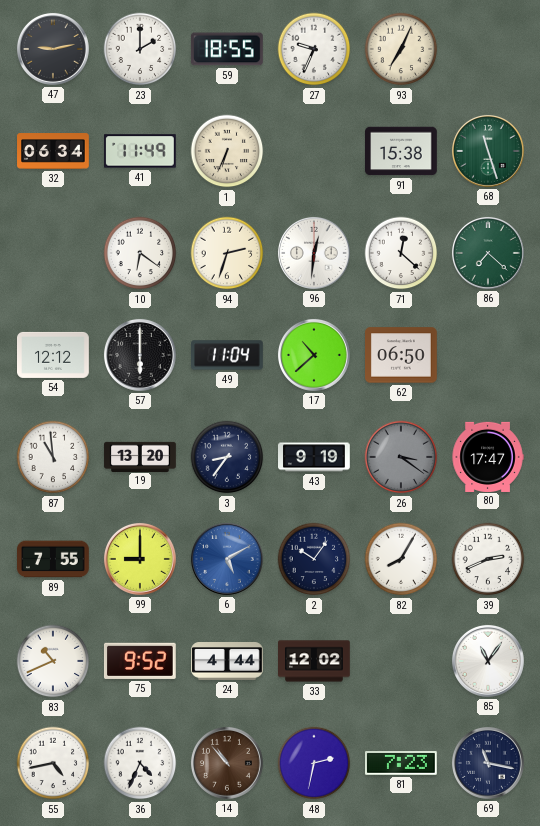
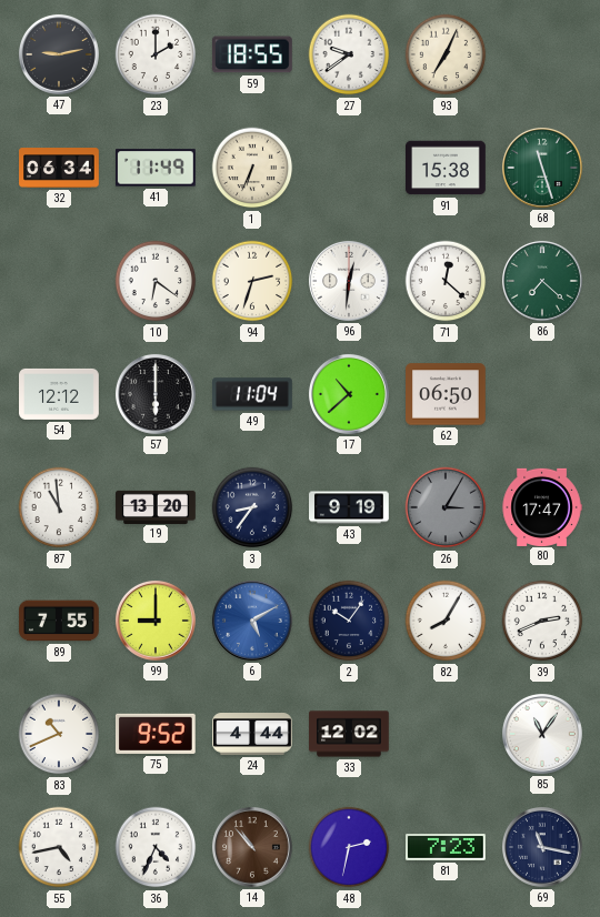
27: 9:34 -> 9:39
26: 3:21 -> 3:05
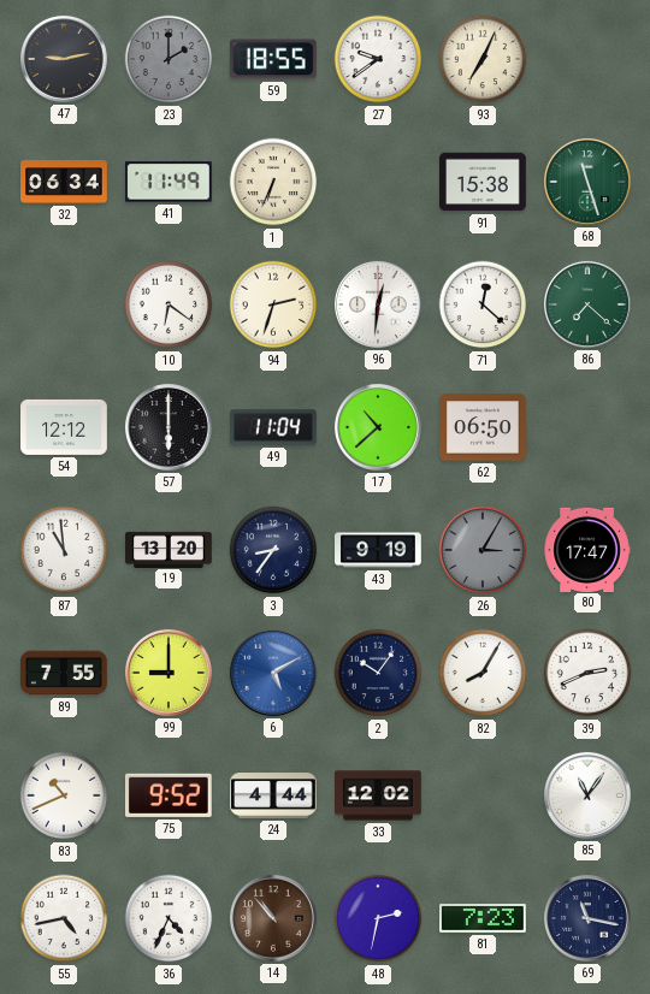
23 dial: white -> grey
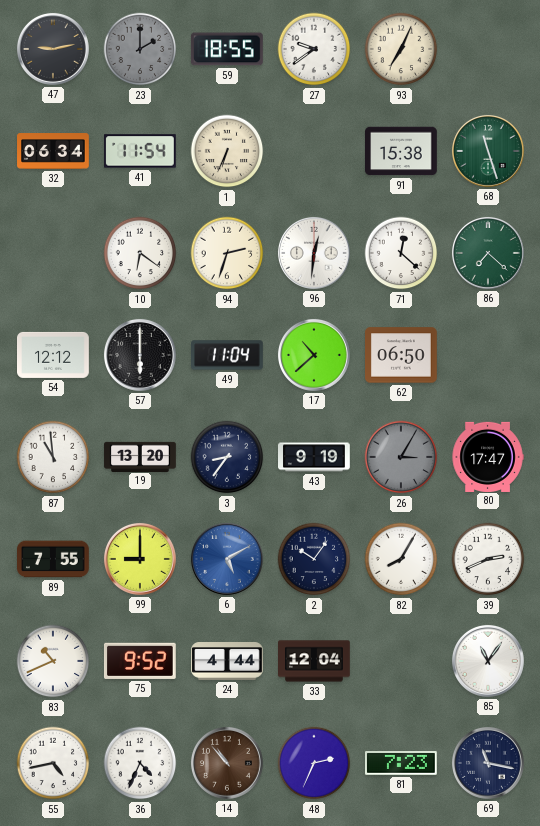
41: 11:49 -> 11:54
33: 12:02 -> 12:04
48: 2:32 -> 2:34
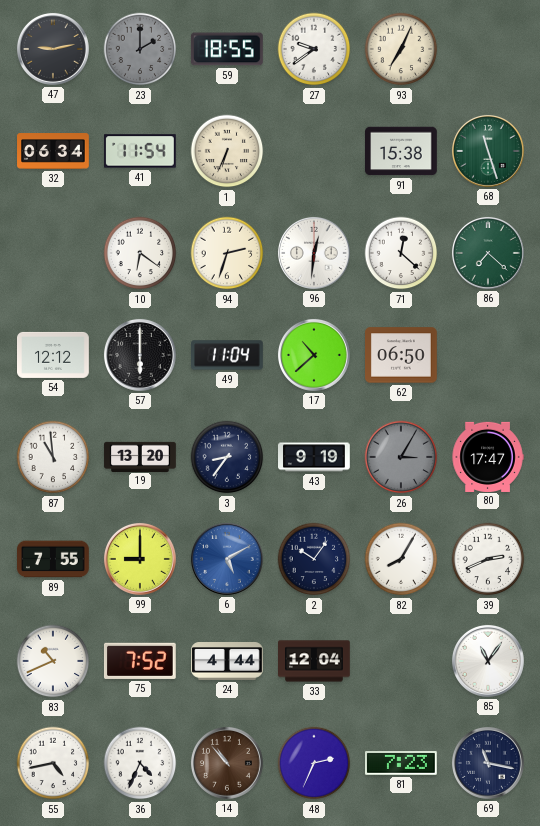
75: 9:52 -> 7:52
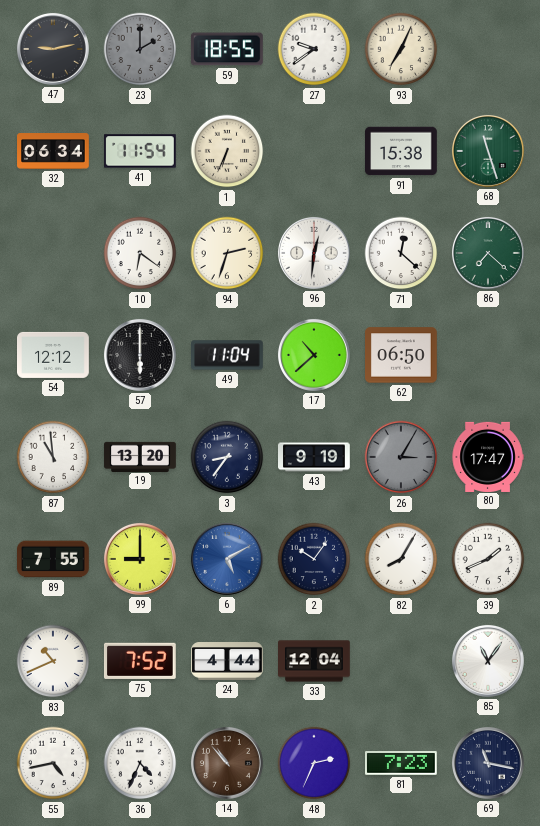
39: 2:41 -> 1:41
